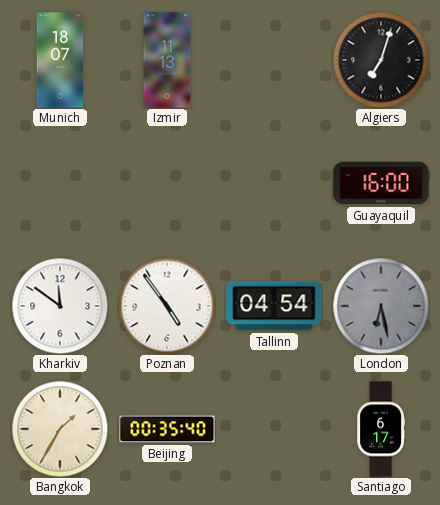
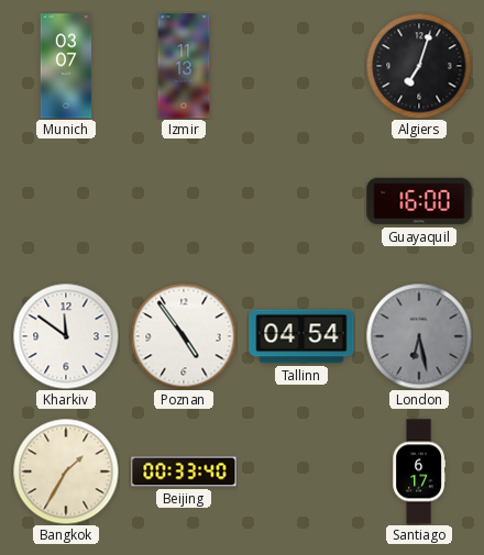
Munich: 18:07 -> 03:07
Beijing: 00:35 -> 00:33
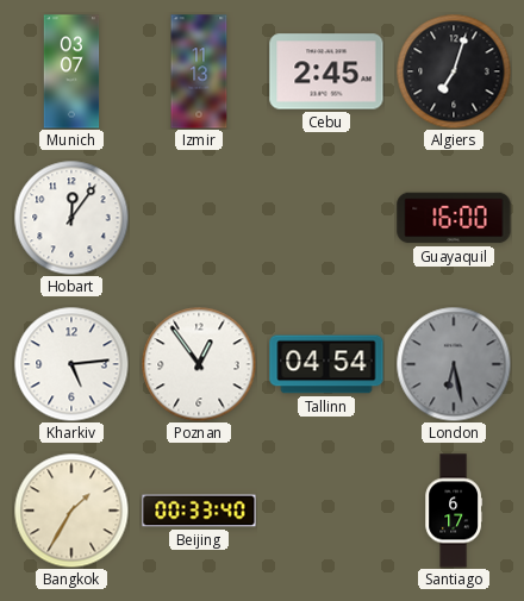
Cebu: none -> 2:45
Hobart: none -> 12:06
Kharkiv: 11:51 -> 5:14
Poznan: 4:54 -> 12:54
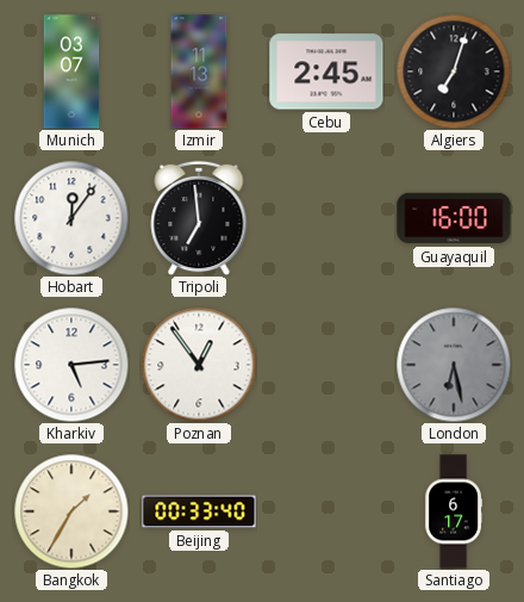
Tripoli: none -> 6:59
Tallinn: 04:54 -> none
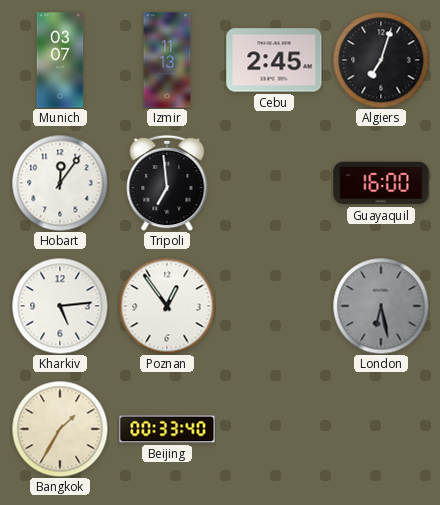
Santiago: 6:17 -> none
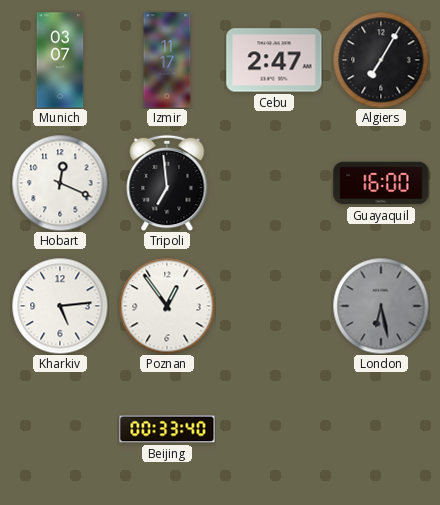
Izmir: 11:13 -> 11:17
Cebu: 2:45 -> 2:47
Algiers: 7:03 -> 7:05
Hobart: 12:06 -> 12:19
Bangkok: 1:35 -> none
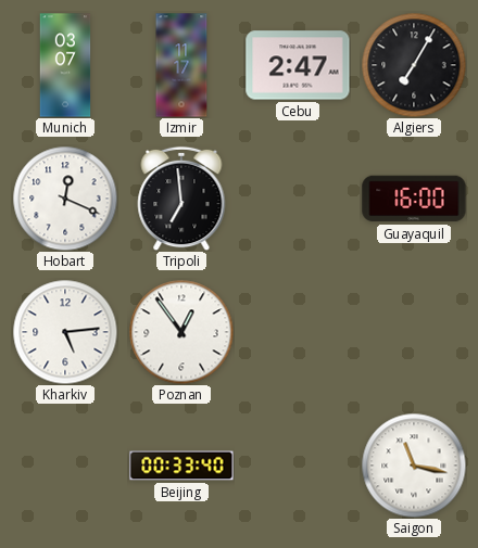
London: 6:28 -> none
Saigon: none -> 11:17
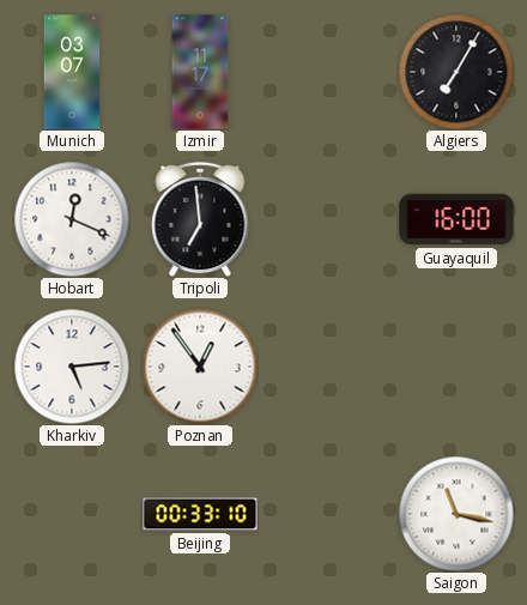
Cebu: 2:47 -> none
Beijing: 00:33:40 -> 00:33:10
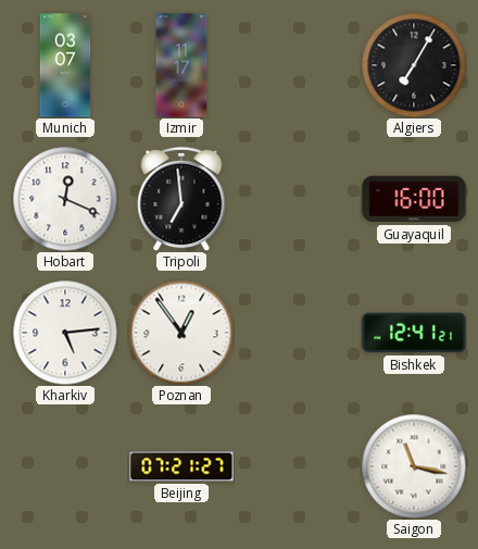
Bishkek: none -> 12:41
Beijing: 00:33 -> 07:21
